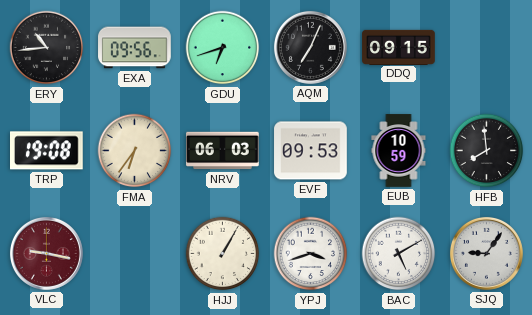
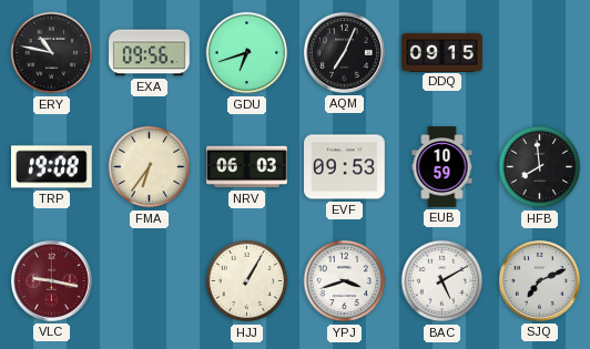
ERY: 10:44 -> 10:47
SJQ: 9:06 -> 7:11
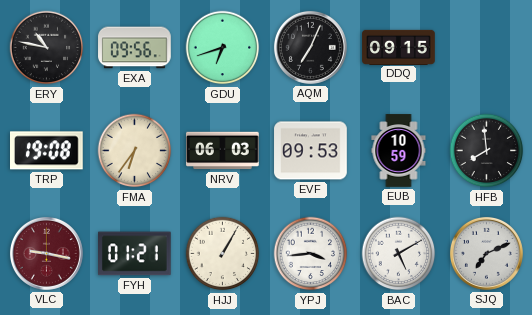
FYH: none -> 01:21
YPJ: 3:42 -> 3:44
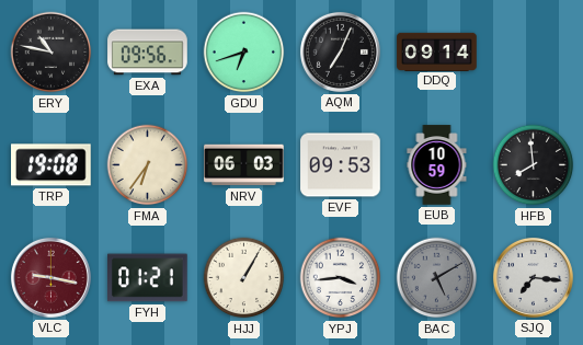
DDQ: 09:15 -> 09:14
BAC dial: white -> grey
SJQ: 7:11 -> 7:16
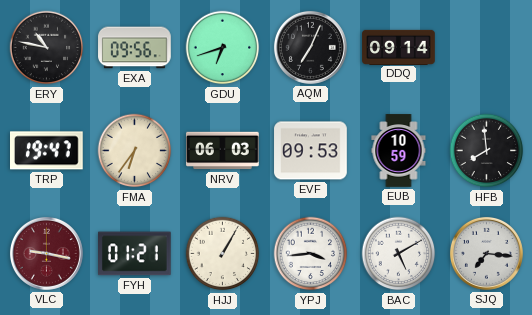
TRP: 19:08 -> 19:47
BAC dial: grey -> white
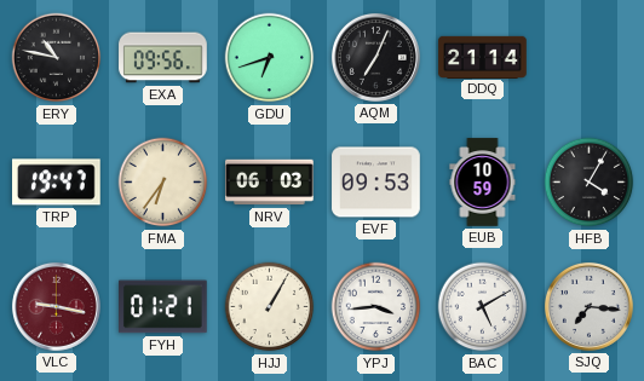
DDQ: 09:14 -> 21:14
HFB: 7:59 -> 4:05
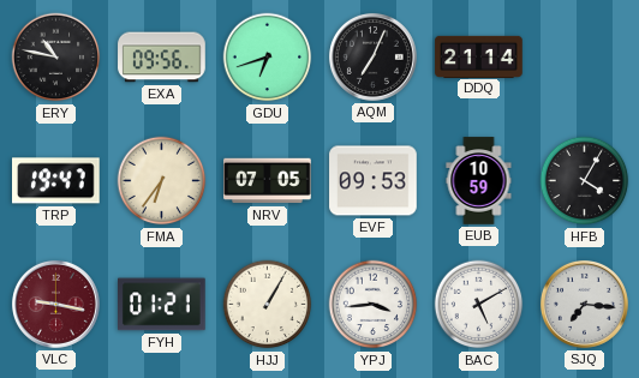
NRV: 06:03 -> 07:05
